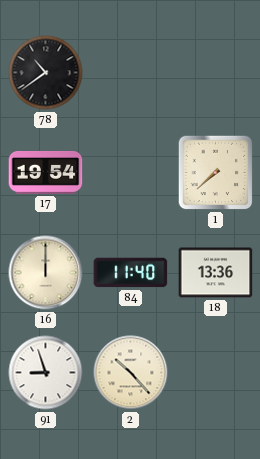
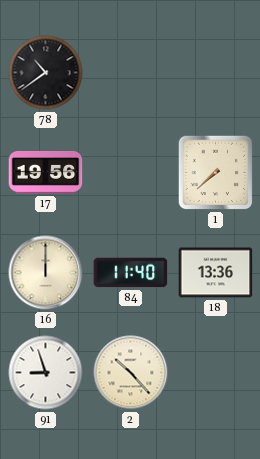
17: 19:54 -> 19:56
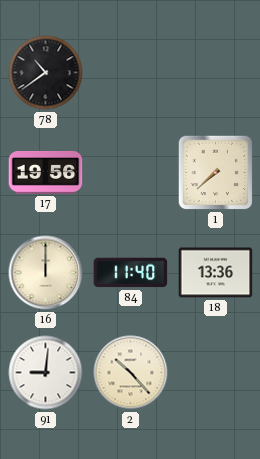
91: 8:57 -> 9:01
